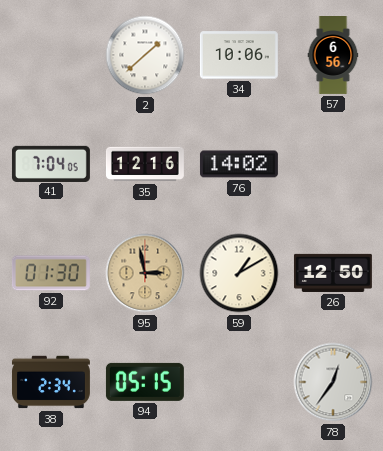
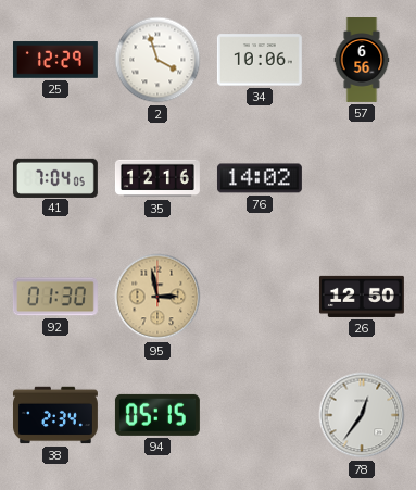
25: none -> 12:29
2: 1:38 -> 3:57
59: 1:10 -> none
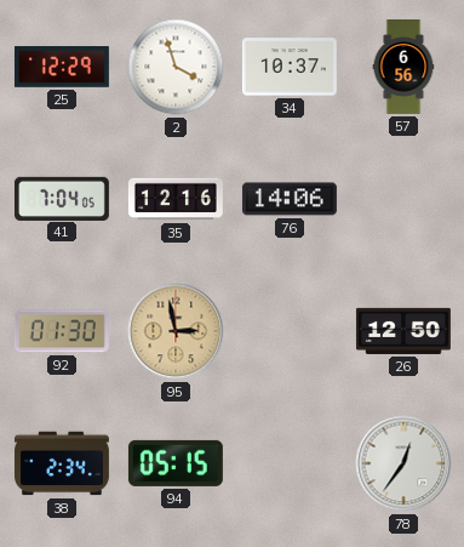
34: 10:06 -> 10:37
76: 14:02 -> 14:06
